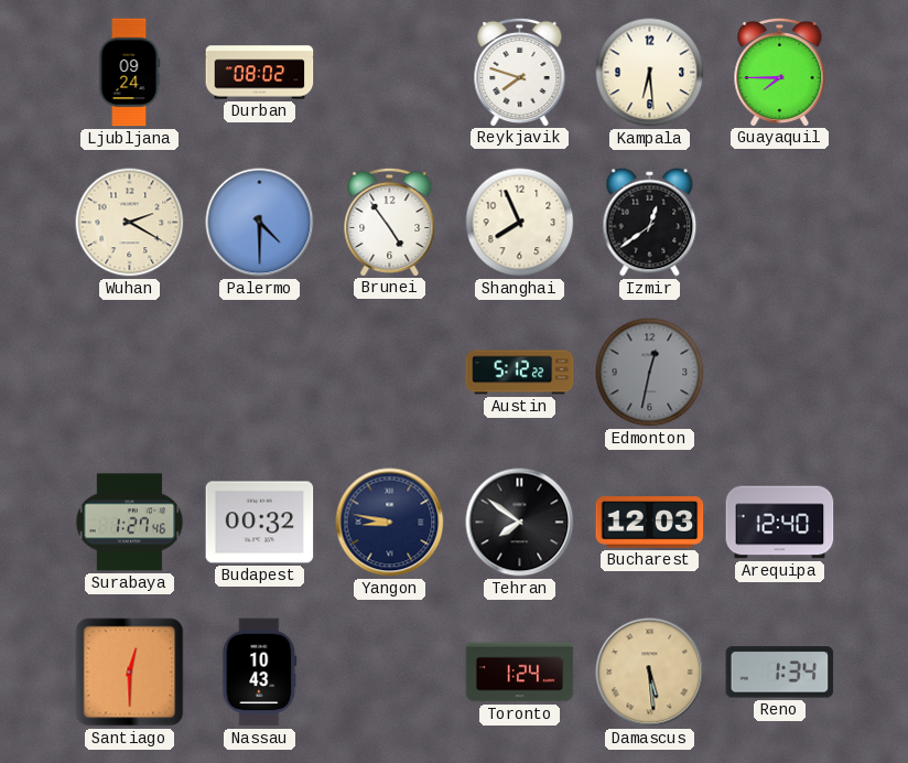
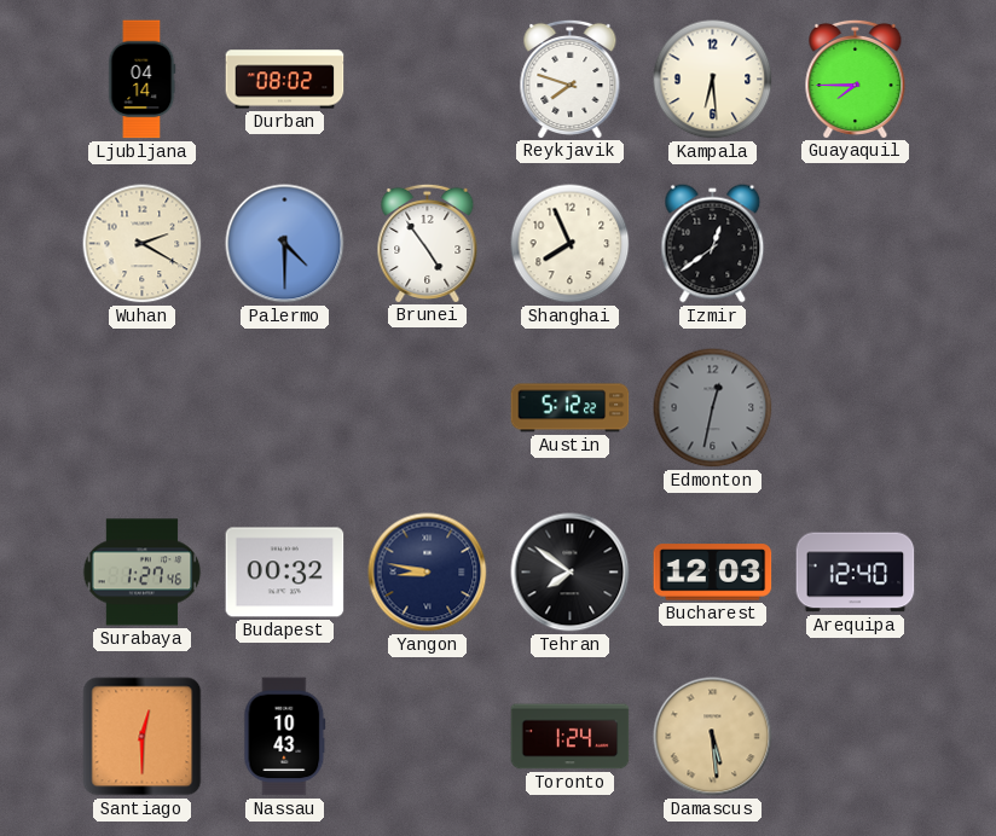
Ljubljana: 09:24 -> 04:14
Reno: 1:34 -> none
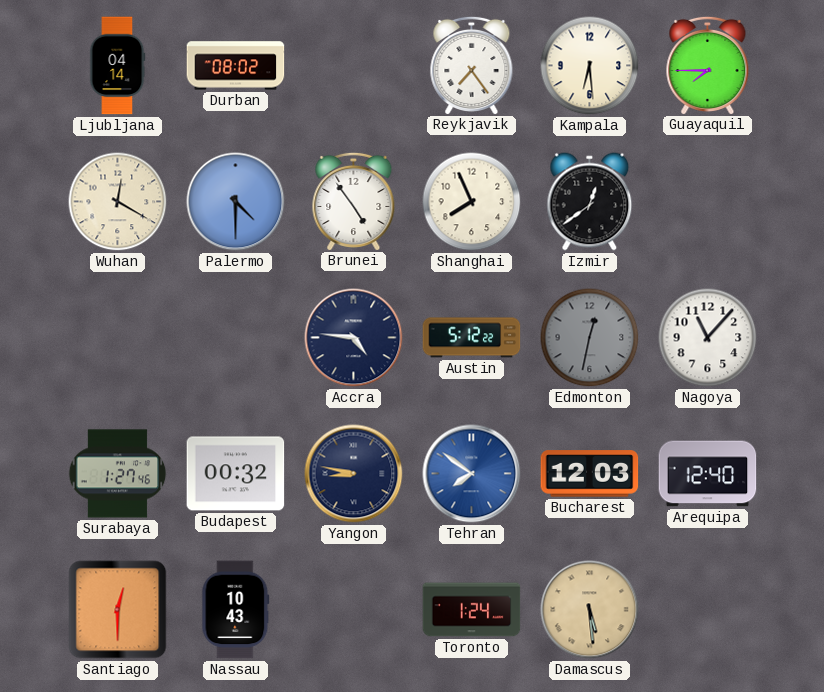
Reykjavik: 7:48 -> 7:24
Wuhan: 2:20 -> 12:20
Accra: none -> 4:46
Nagoya: none -> 11:07
Tehran dial: black -> blue
